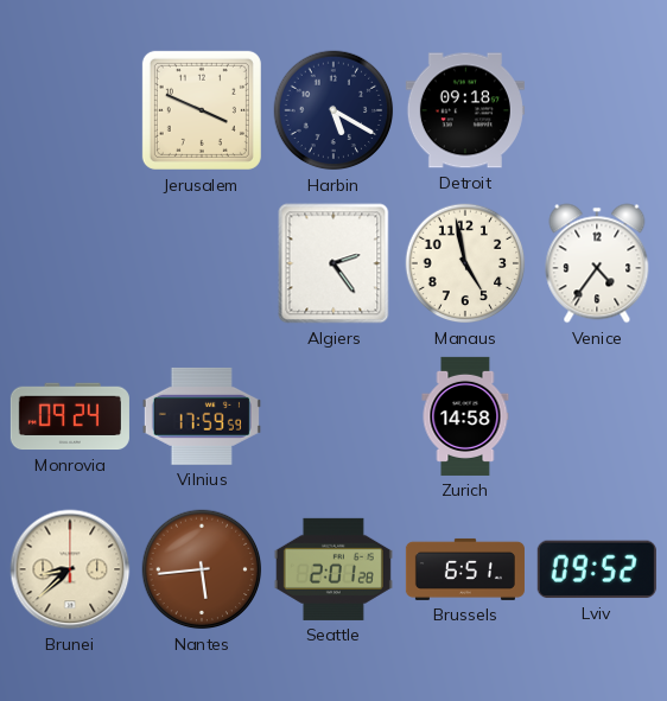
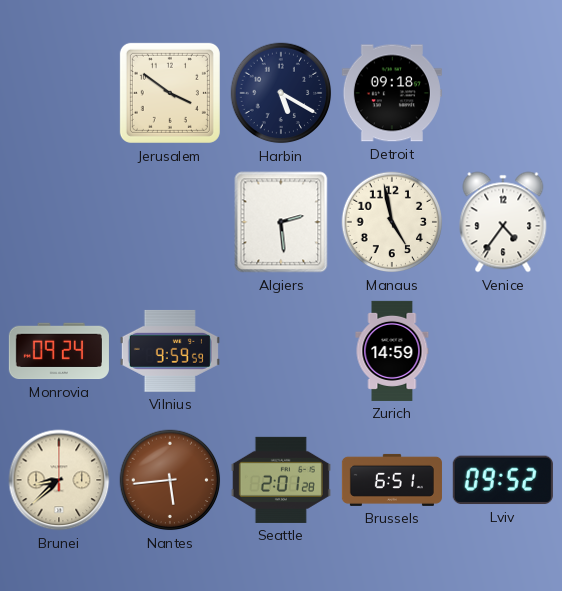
Jerusalem: 3:49 -> 3:51
Algiers: 2:24 -> 2:29
Vilnius: 17:59 -> 9:59
Zurich: 14:58 -> 14:59
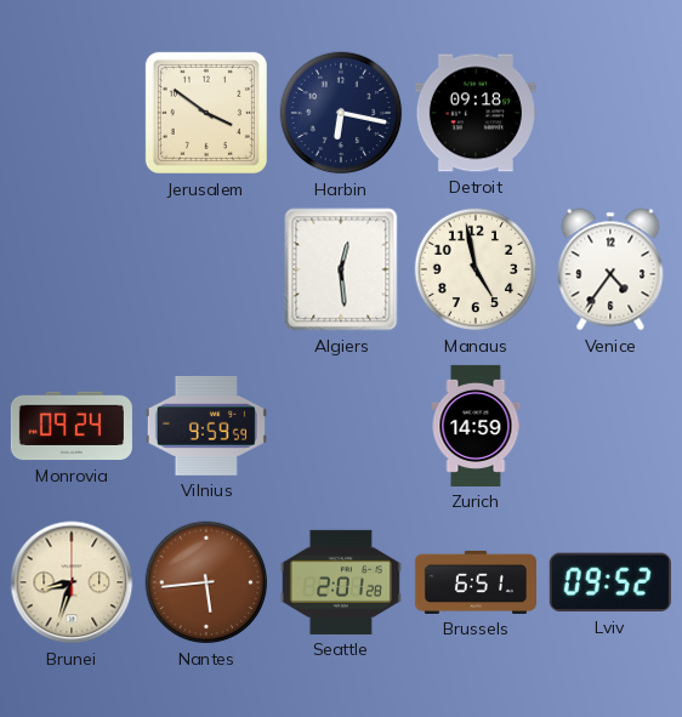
Harbin: 5:20 -> 6:17
Algiers: 2:29 -> 12:29
Brunei: 8:38 -> 8:33
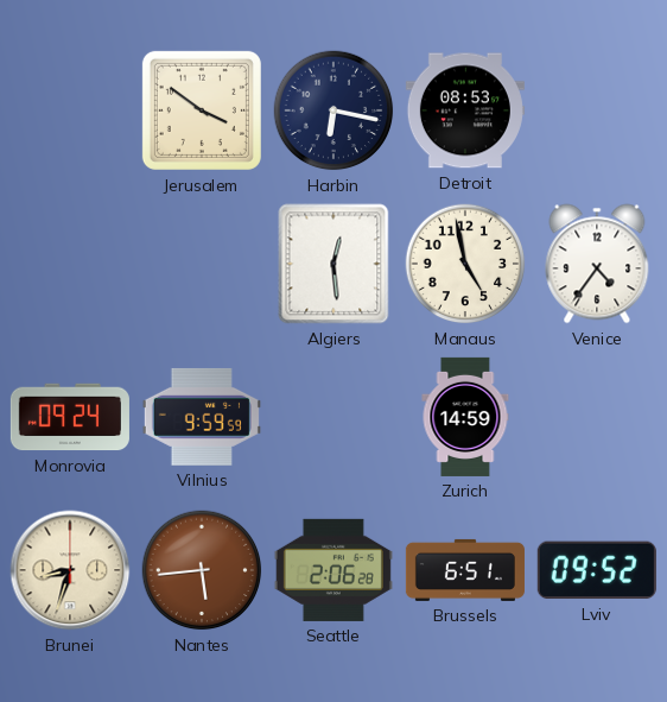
Detroit: 09:18 -> 08:53
Seattle: 2:01 -> 2:06
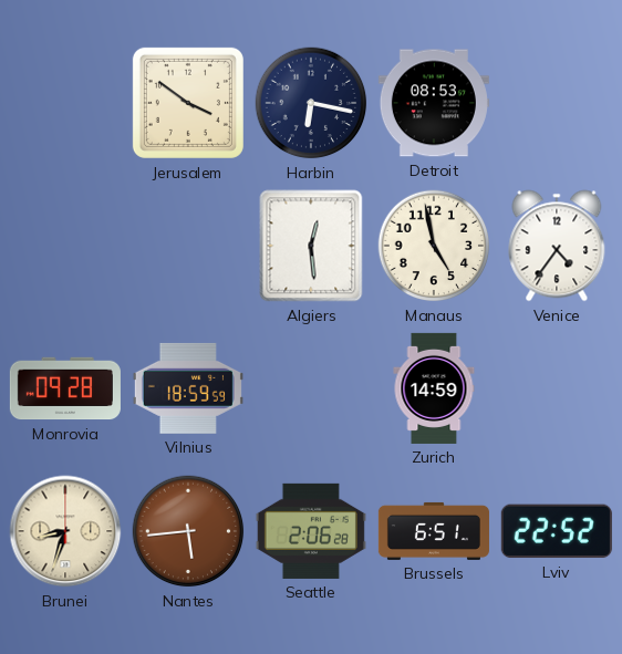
Monrovia: 09:24 -> 09:28
Vilnius: 9:59 -> 18:59
Lviv: 09:52 -> 22:52
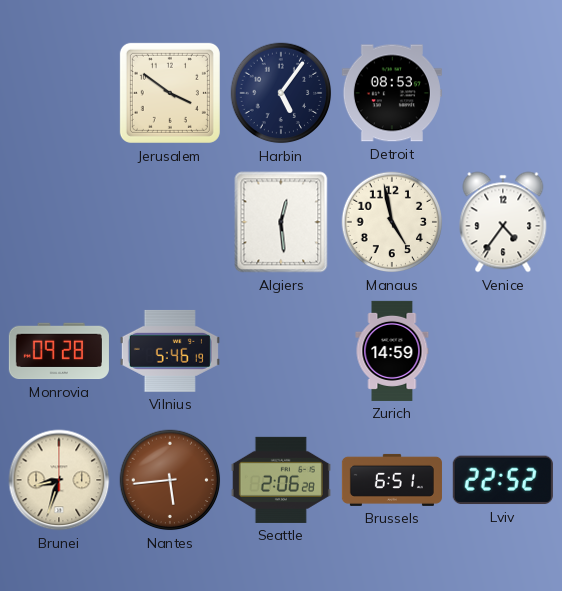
Harbin: 6:17 -> 5:06
Vilnius: 18:59 -> 5:46
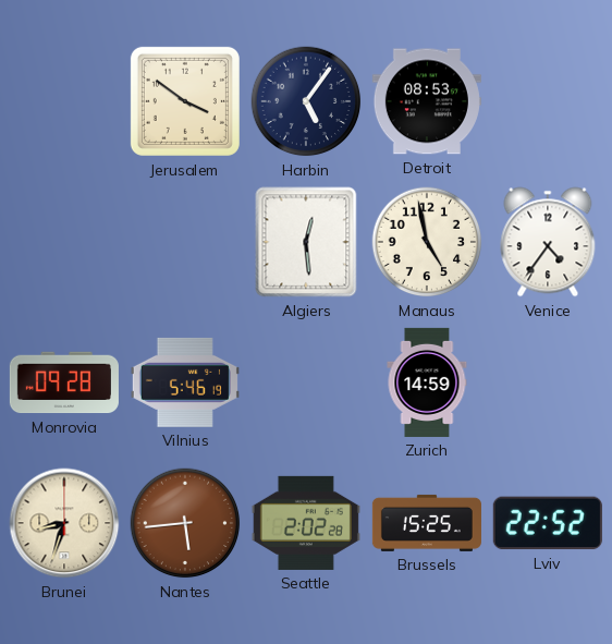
Seattle: 2:06 -> 2:02
Brussels: 6:51 -> 15:25
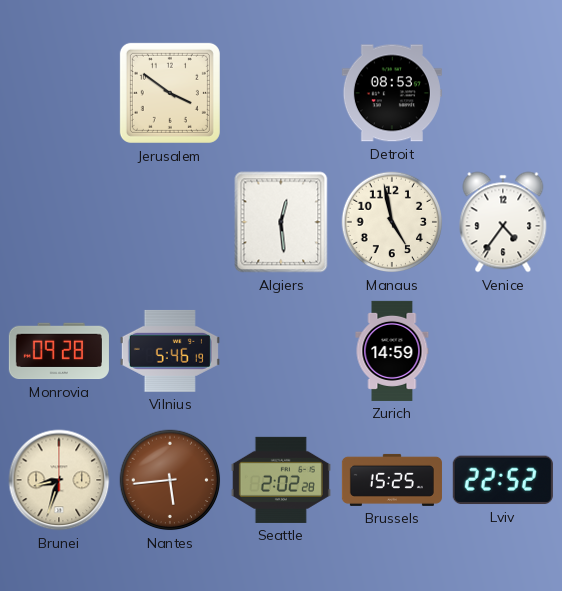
Harbin: 5:06 -> none
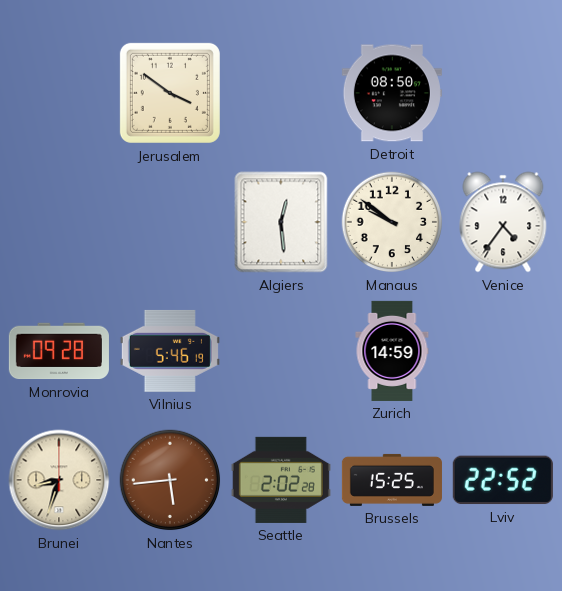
Detroit: 08:53 -> 08:50
Manaus: 4:58 -> 9:51
